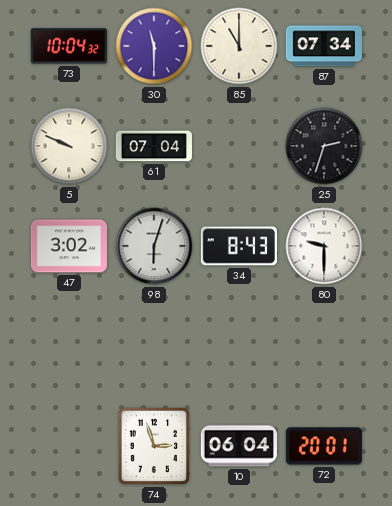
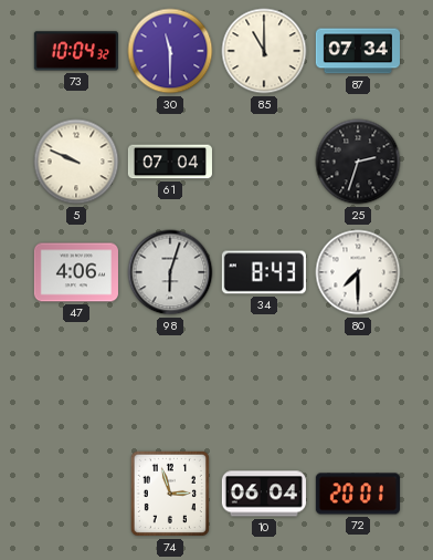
47: 3:02 -> 4:06
80: 9:30 -> 7:30
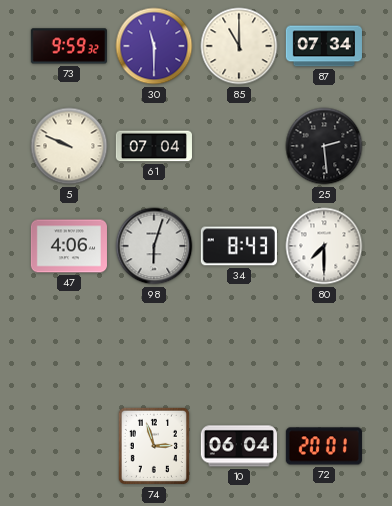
73: 10:04 -> 9:59
25: 2:33 -> 2:29
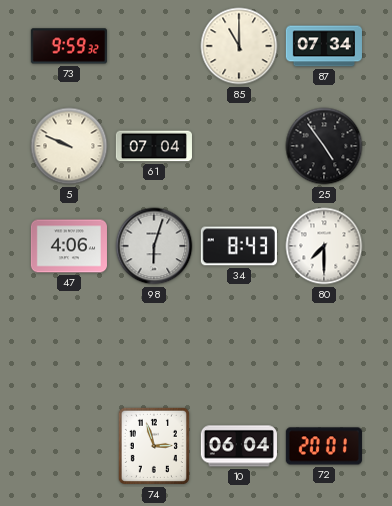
30: 11:30 -> none
25: 2:29 -> 4:54
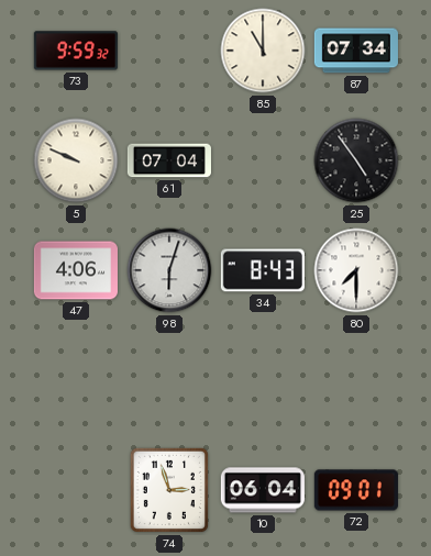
72: 20:01 -> 09:01
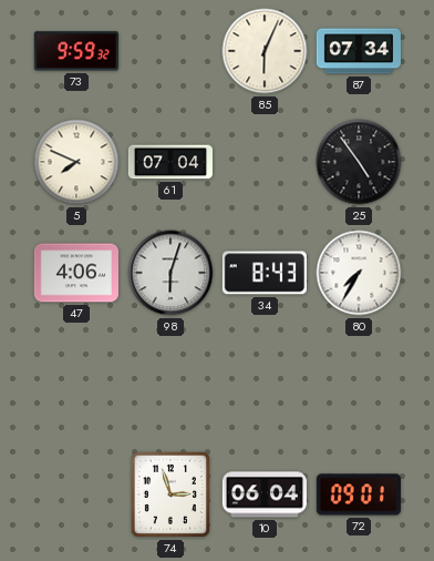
85: 11:00 -> 6:04
5: 9:49 -> 7:49
80: 7:30 -> 7:35
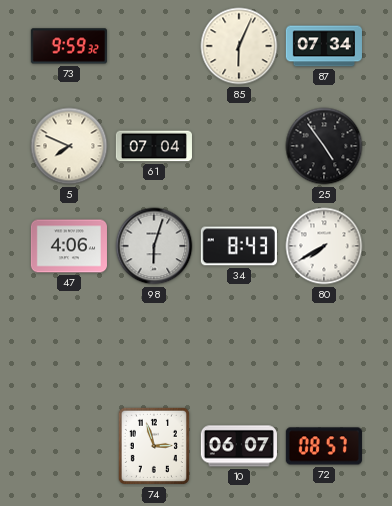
80: 7:35 -> 7:40
10: 06:04 -> 06:07
72: 09:01 -> 08:57
